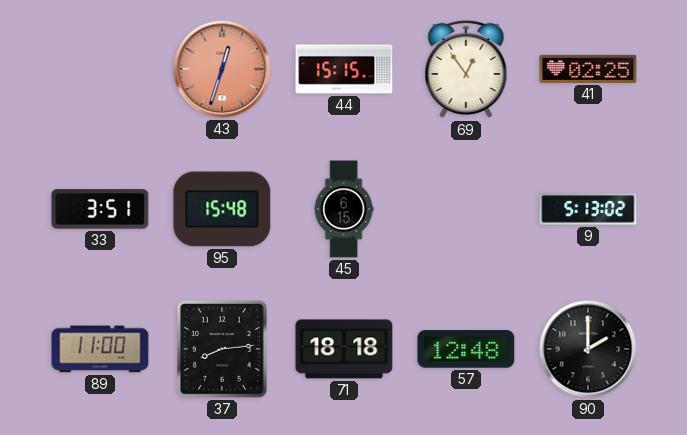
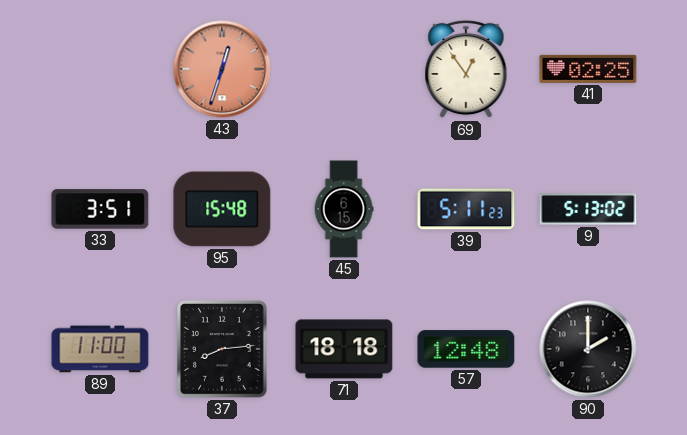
44: 15:15 -> none
39: none -> 5:11
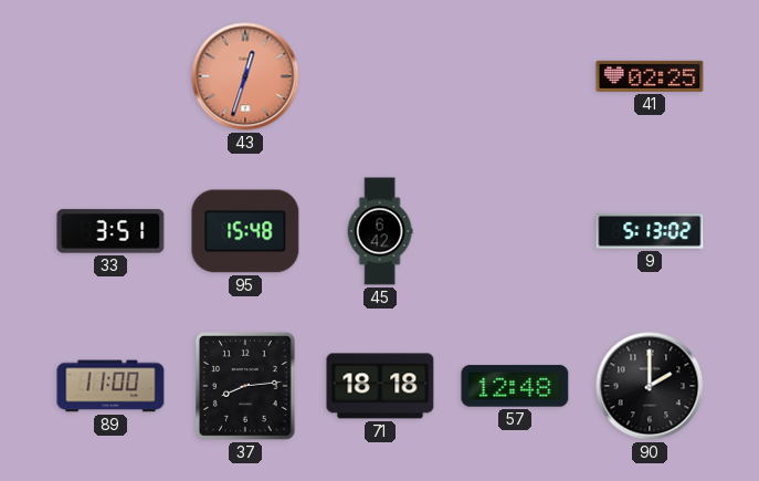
69: 12:54 -> none
45: 6:15 -> 6:42
39: 5:11 -> none
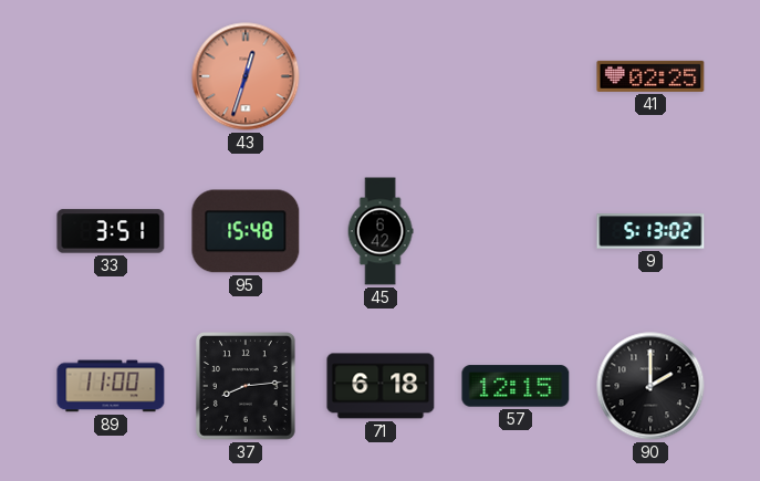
71: 18:18 -> 6:18
57: 12:48 -> 12:15
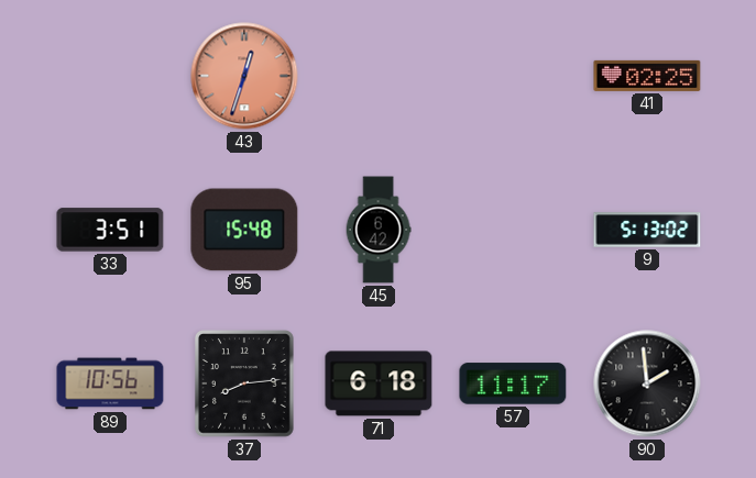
89: 11:00 -> 10:56
57: 12:15 -> 11:17
90: 2:00 -> 1:59
